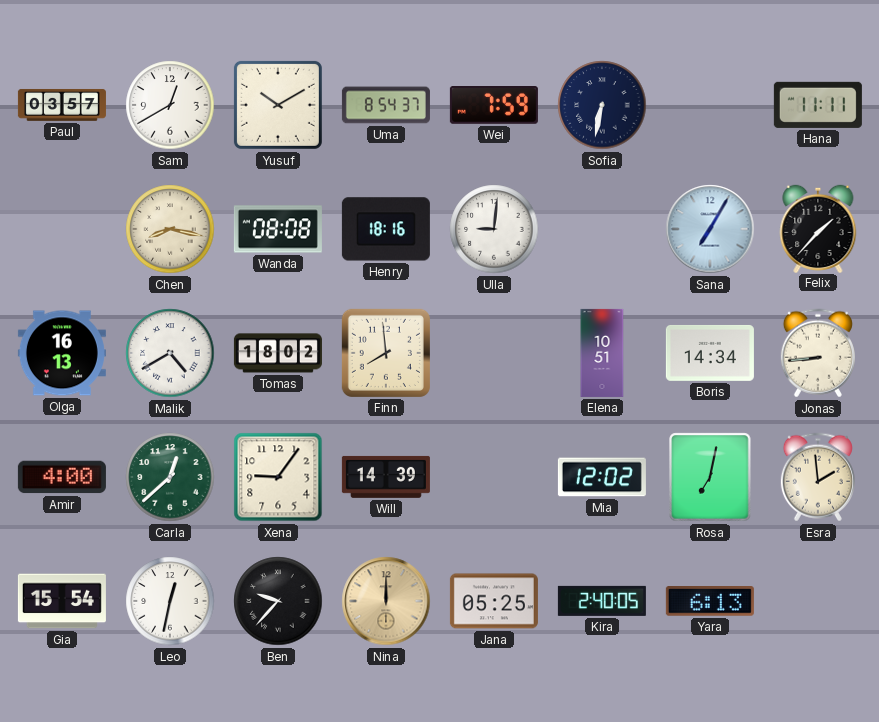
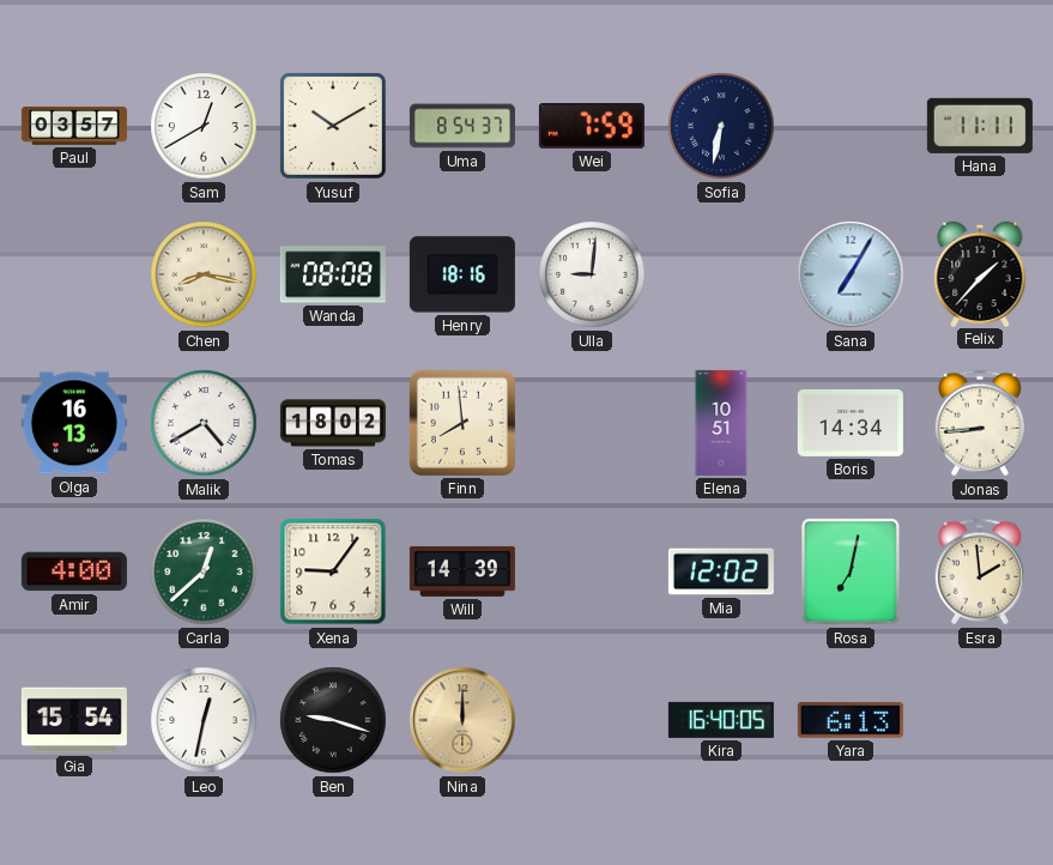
Ben: 9:37 -> 9:18
Jana: 05:25 -> none
Kira: 2:40 -> 16:40
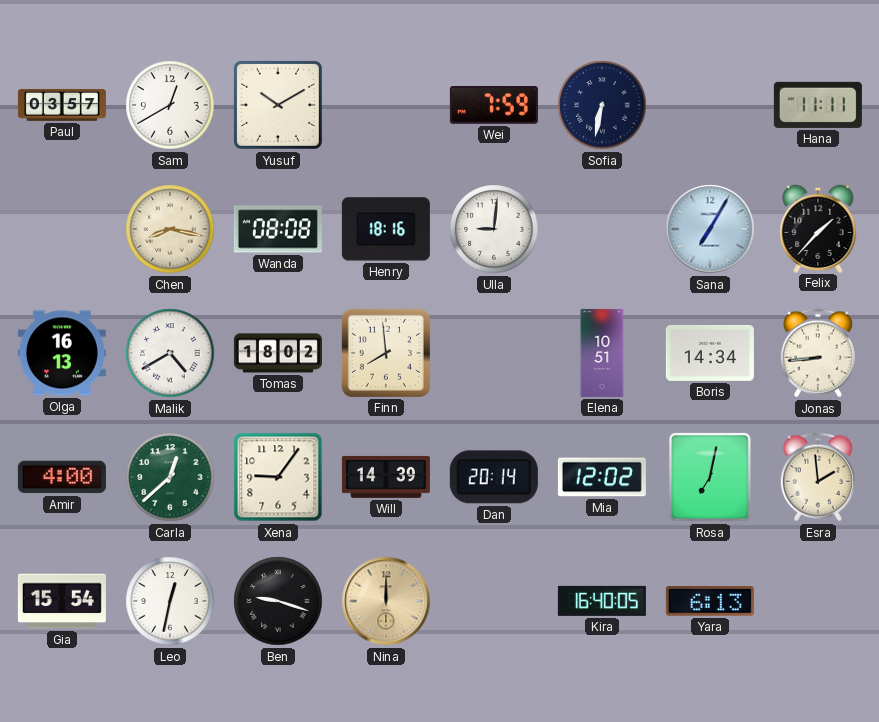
Uma: 8:54 -> none
Dan: none -> 20:14
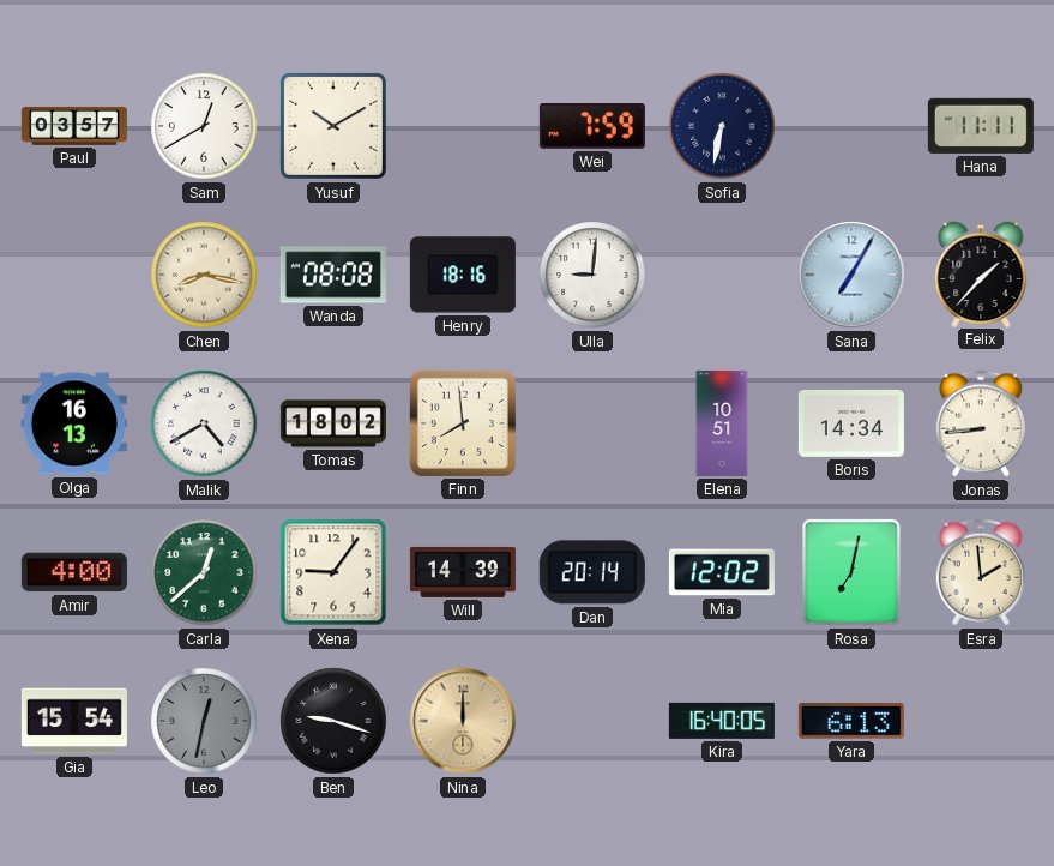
Leo dial: white -> grey
